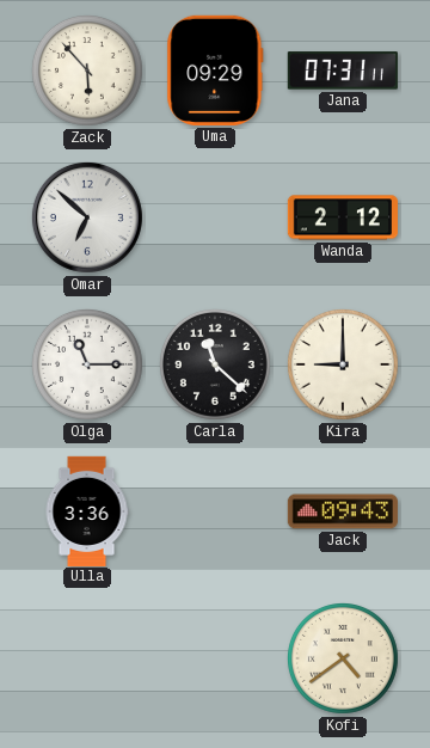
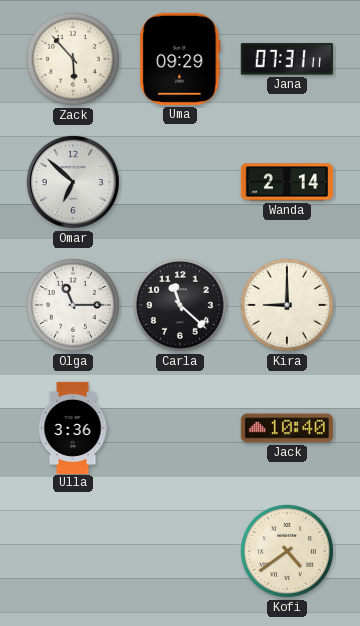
Wanda: 2:12 -> 2:14
Jack: 09:43 -> 10:40
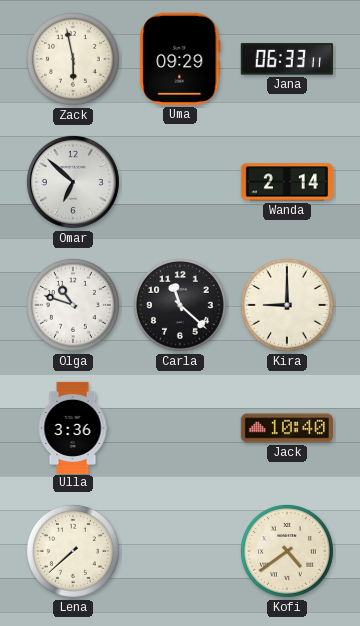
Zack: 5:53 -> 5:58
Jana: 07:31 -> 06:33
Olga: 11:15 -> 10:48
Lena: none -> 7:38
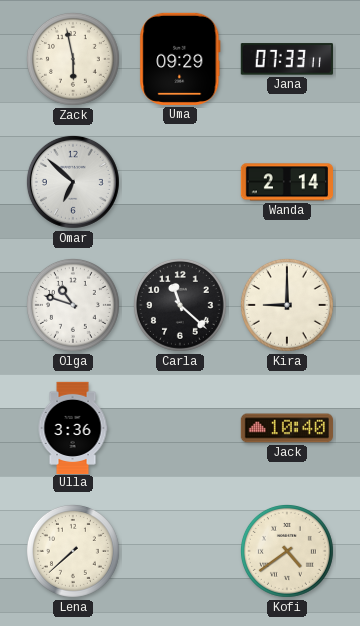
Jana: 06:33 -> 07:33
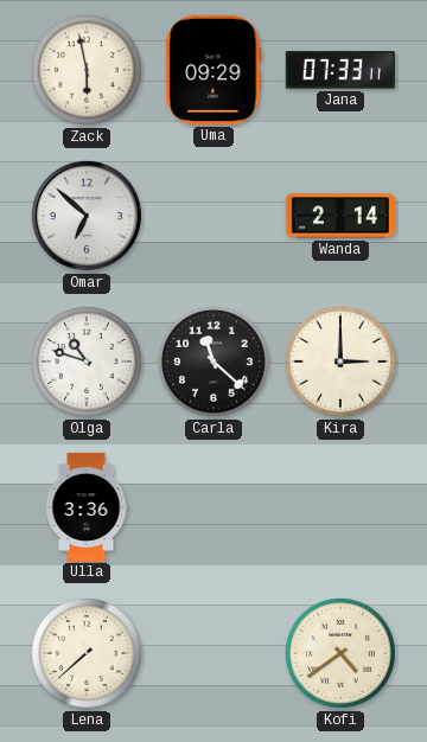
Kira: 9:00 -> 3:00
Jack: 10:40 -> none
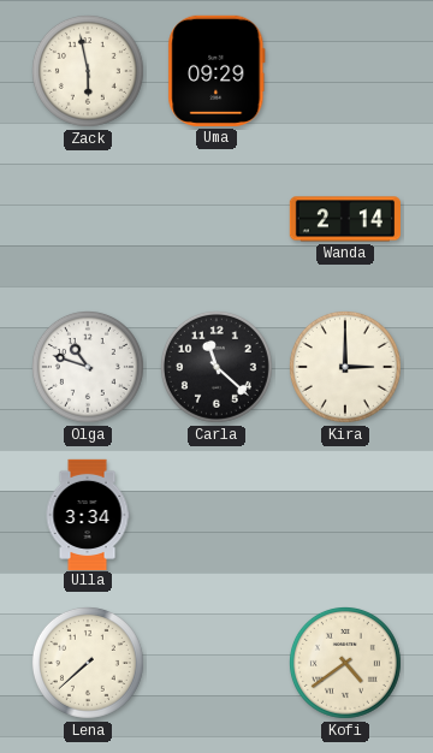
Jana: 07:33 -> none
Omar: 6:52 -> none
Ulla: 3:36 -> 3:34
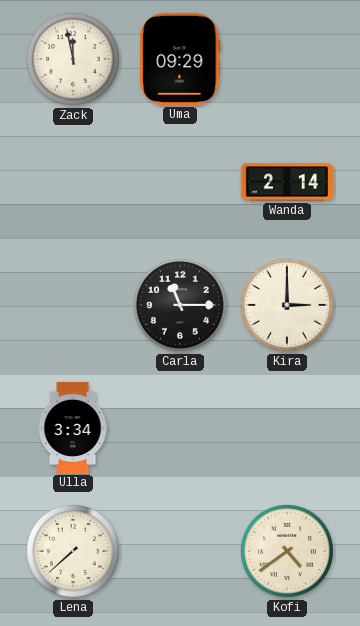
Zack: 5:58 -> 11:58
Olga: 10:48 -> none
Carla: 11:22 -> 11:15
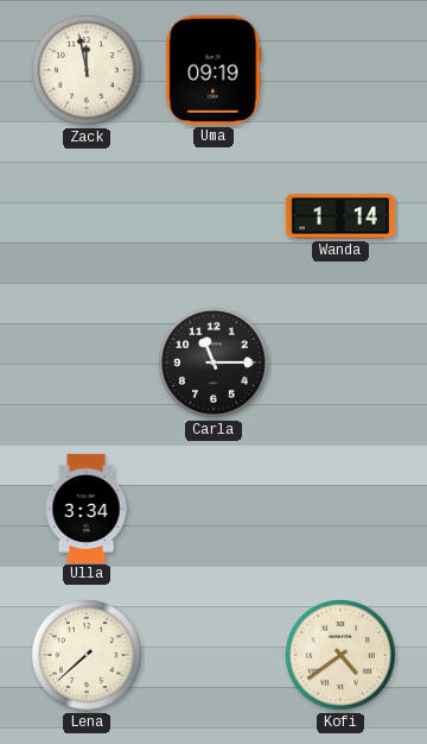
Uma: 09:29 -> 09:19
Wanda: 2:14 -> 1:14
Kira: 3:00 -> none
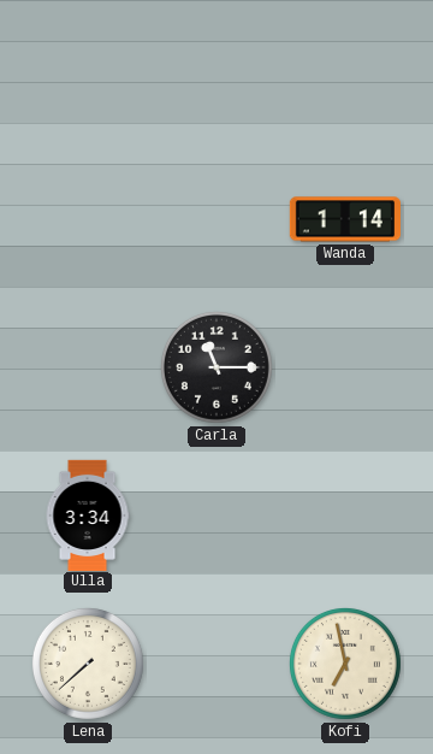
Zack: 11:58 -> none
Uma: 09:19 -> none
Kofi: 4:39 -> 6:58
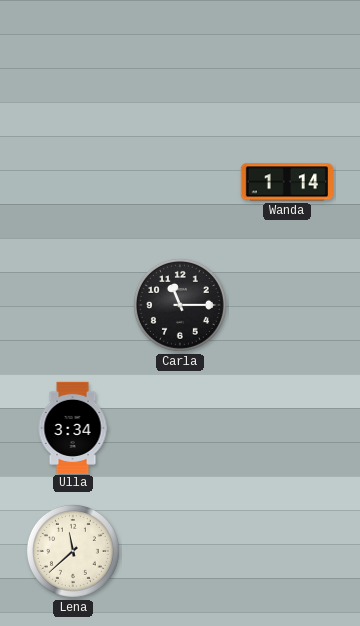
Lena: 7:38 -> 11:38
Kofi: 6:58 -> none
